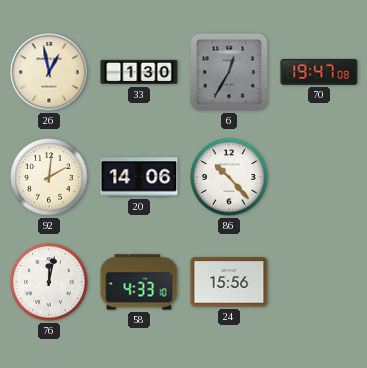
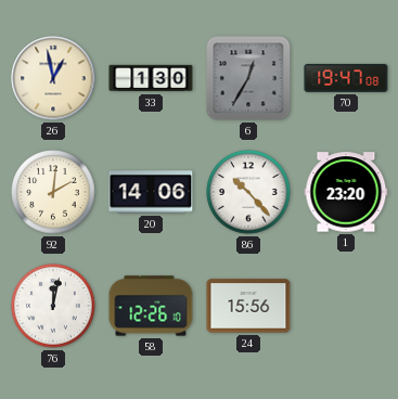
1: none -> 23:20
58: 4:33 -> 12:26
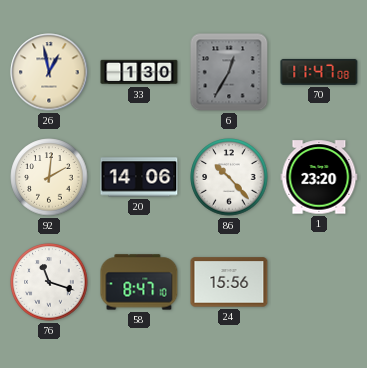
70: 19:47 -> 11:47
76: 12:02 -> 11:18
58: 12:26 -> 8:47
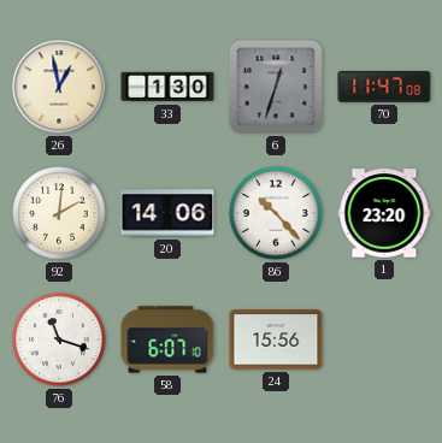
6: 12:35 -> 12:33
58: 8:47 -> 6:07
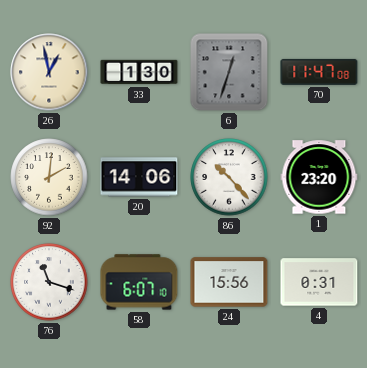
4: none -> 0:31
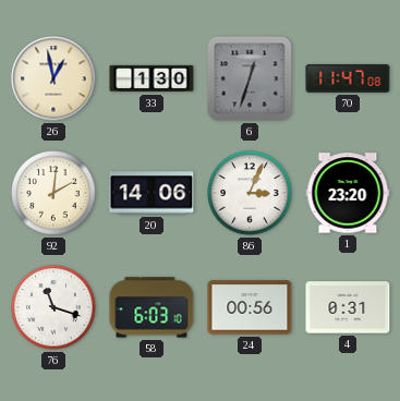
86: 10:23 -> 3:04
58: 6:07 -> 6:03
24: 15:56 -> 00:56
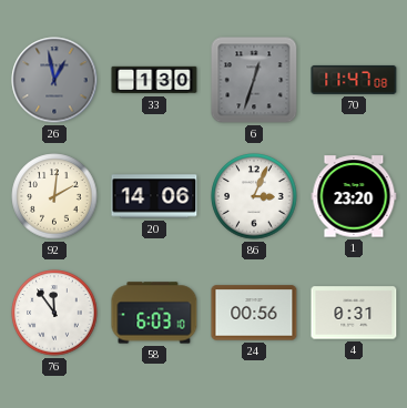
26 dial: cream -> grey
76: 11:18 -> 11:54
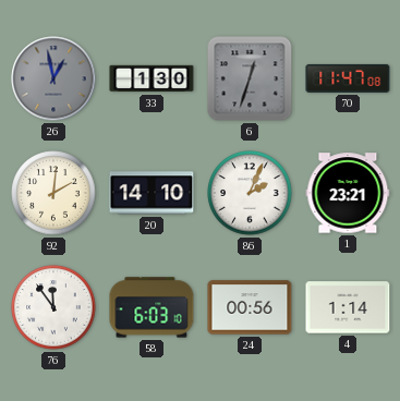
20: 14:06 -> 14:10
86: 3:04 -> 2:04
1: 23:20 -> 23:21
4: 0:31 -> 1:14
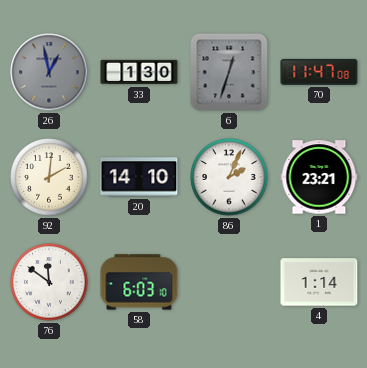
76: 11:54 -> 11:51
24: 00:56 -> none
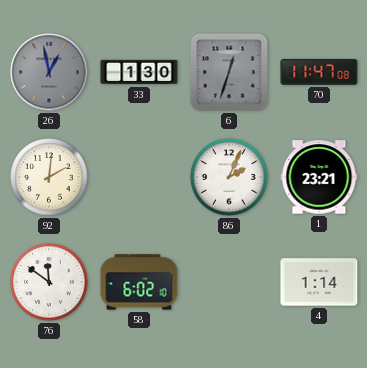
20: 14:10 -> none
58: 6:03 -> 6:02
